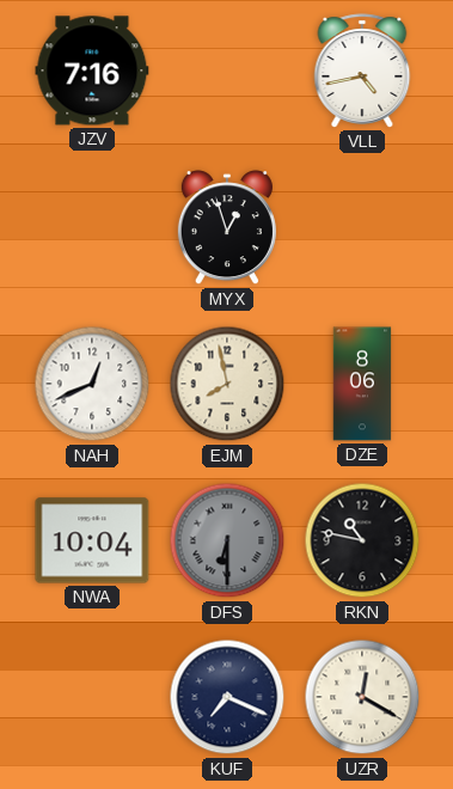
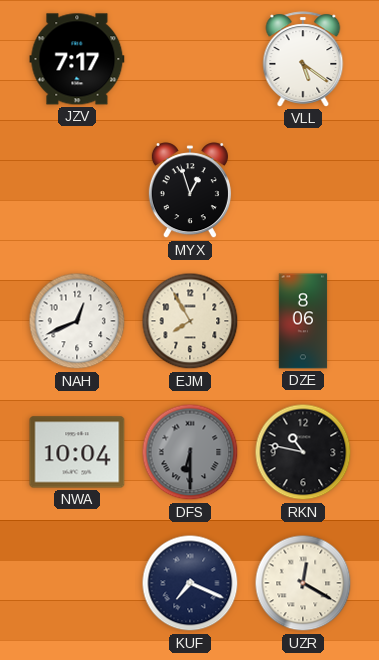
JZV: 7:16 -> 7:17
VLL: 4:43 -> 5:21
EJM: 7:58 -> 7:55
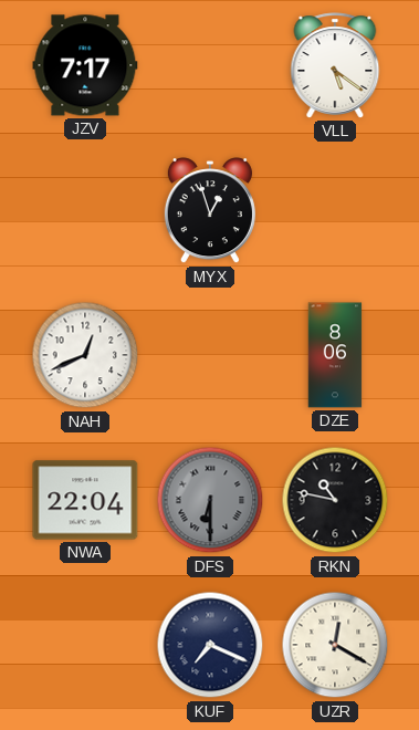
EJM: 7:55 -> none
NWA: 10:04 -> 22:04
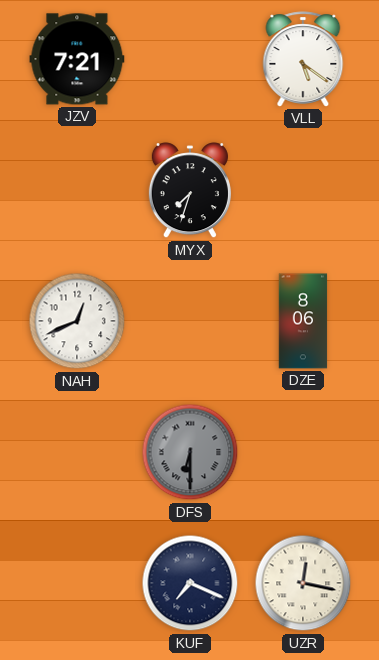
JZV: 7:17 -> 7:21
MYX: 12:57 -> 7:33
NWA: 22:04 -> none
RKN: 10:47 -> none
UZR: 12:20 -> 12:17
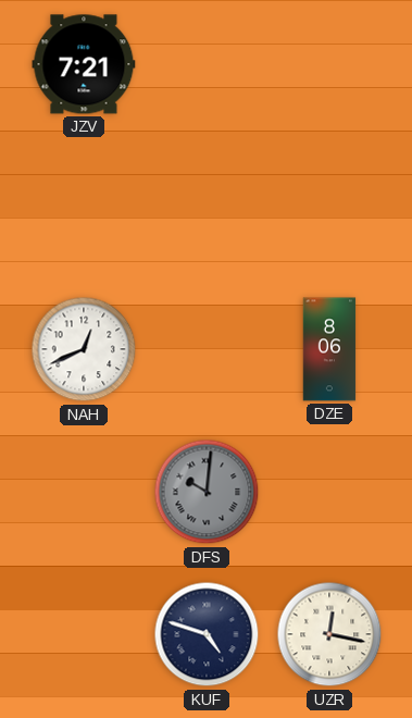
VLL: 5:21 -> none
MYX: 7:33 -> none
DFS: 6:30 -> 10:01
KUF: 7:19 -> 4:48
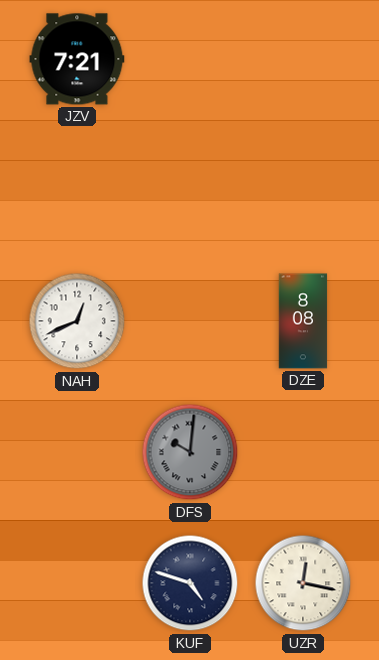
DZE: 8:06 -> 8:08
